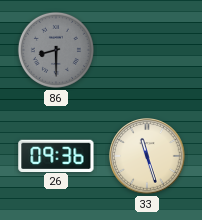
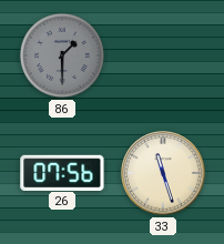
86: 8:30 -> 1:30
26: 09:36 -> 07:56
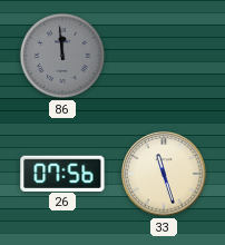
86: 1:30 -> 11:59
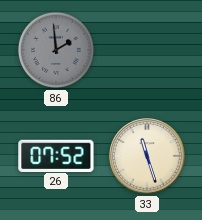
86: 11:59 -> 1:59
26: 07:56 -> 07:52
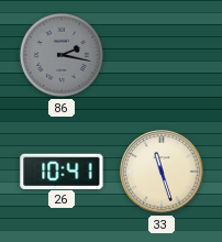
86: 1:59 -> 2:17
26: 07:52 -> 10:41
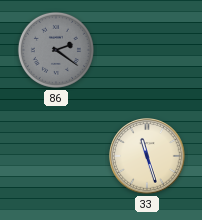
86: 2:17 -> 2:21
26: 10:41 -> none
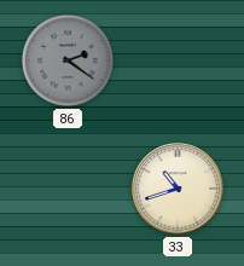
33: 11:27 -> 10:42
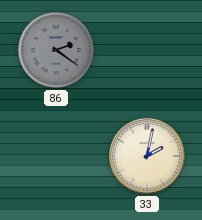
33: 10:42 -> 2:02
